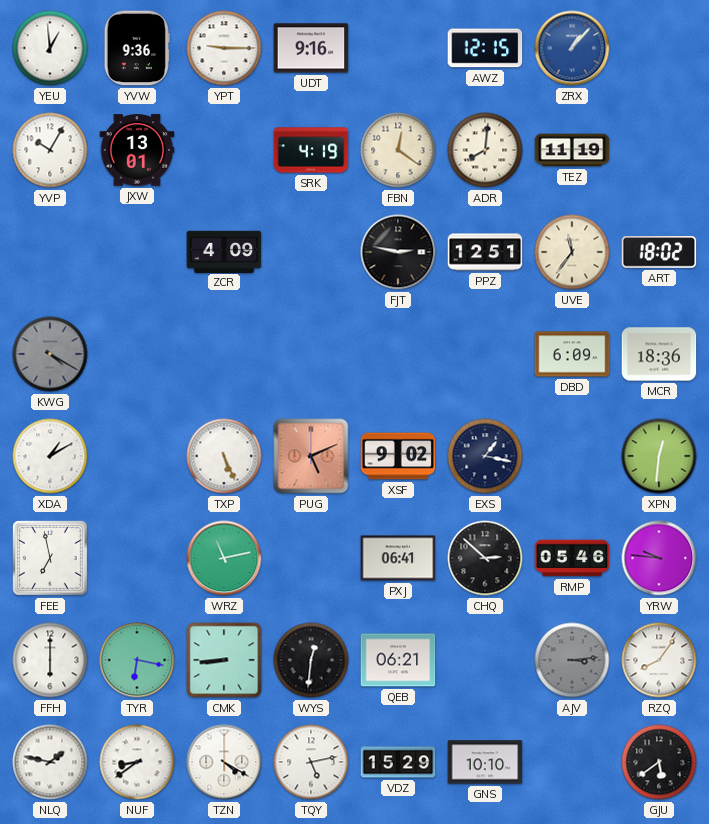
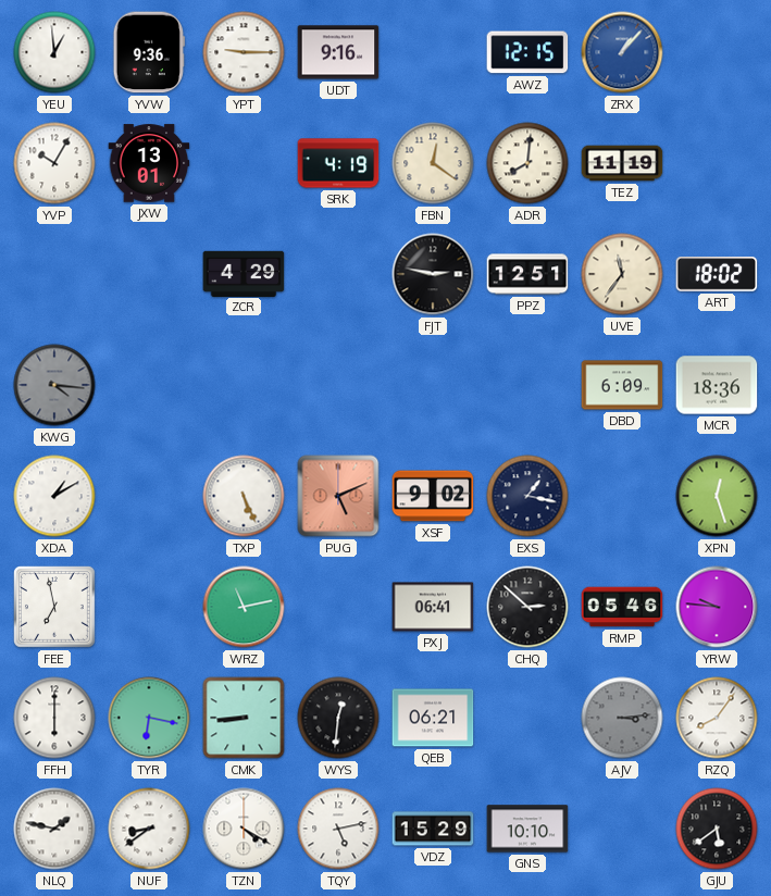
ZCR: 4:09 -> 4:29
KWG: 4:20 -> 4:16
XPN: 12:31 -> 12:27
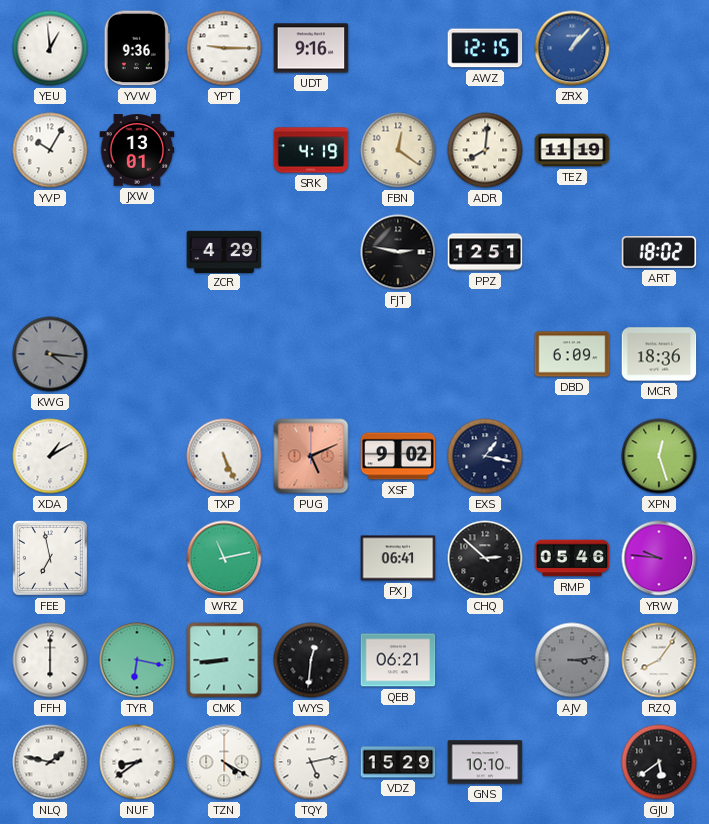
UVE: 11:36 -> none
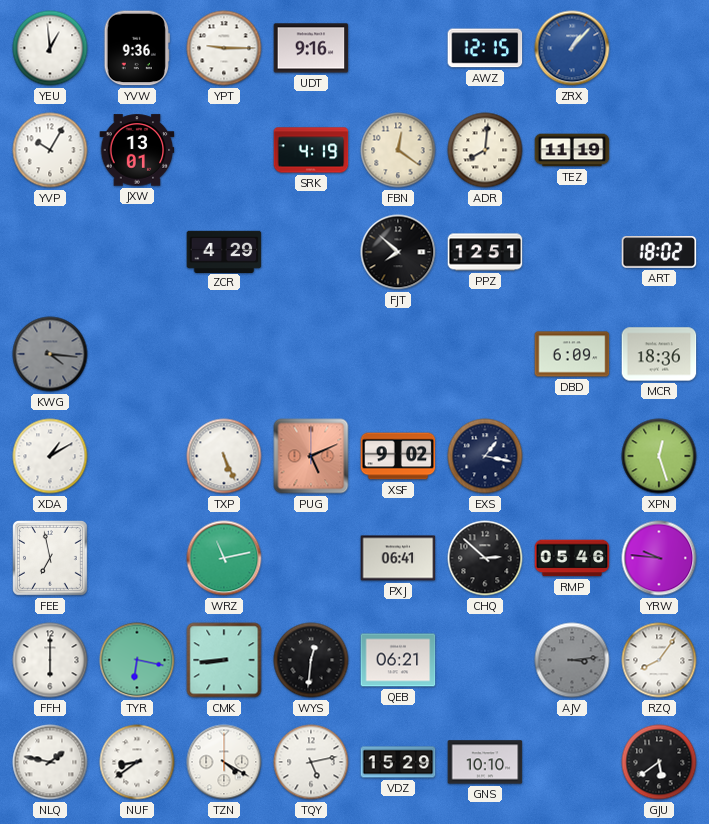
FJT: 2:47 -> 7:52
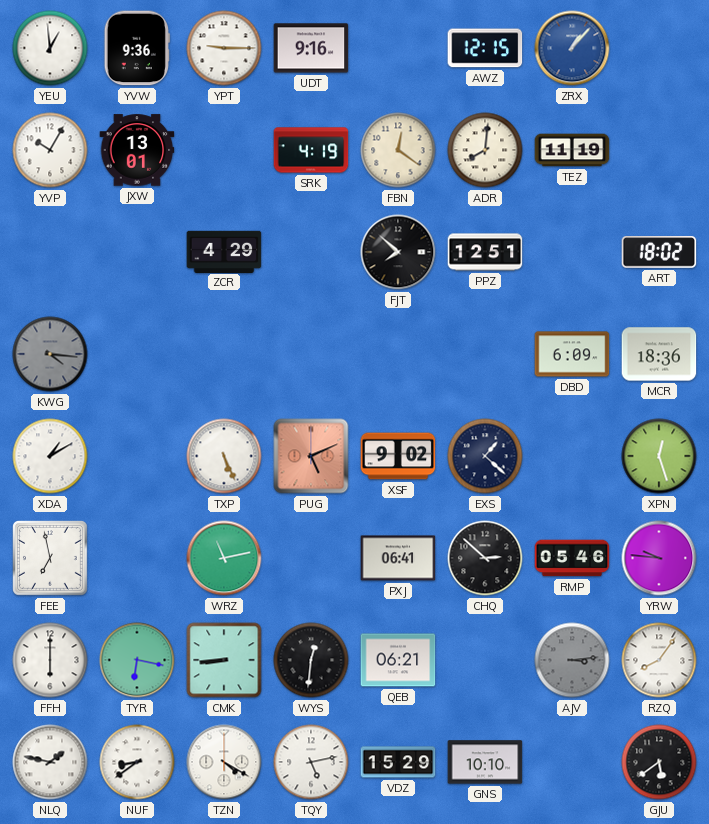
EXS: 1:17 -> 1:22
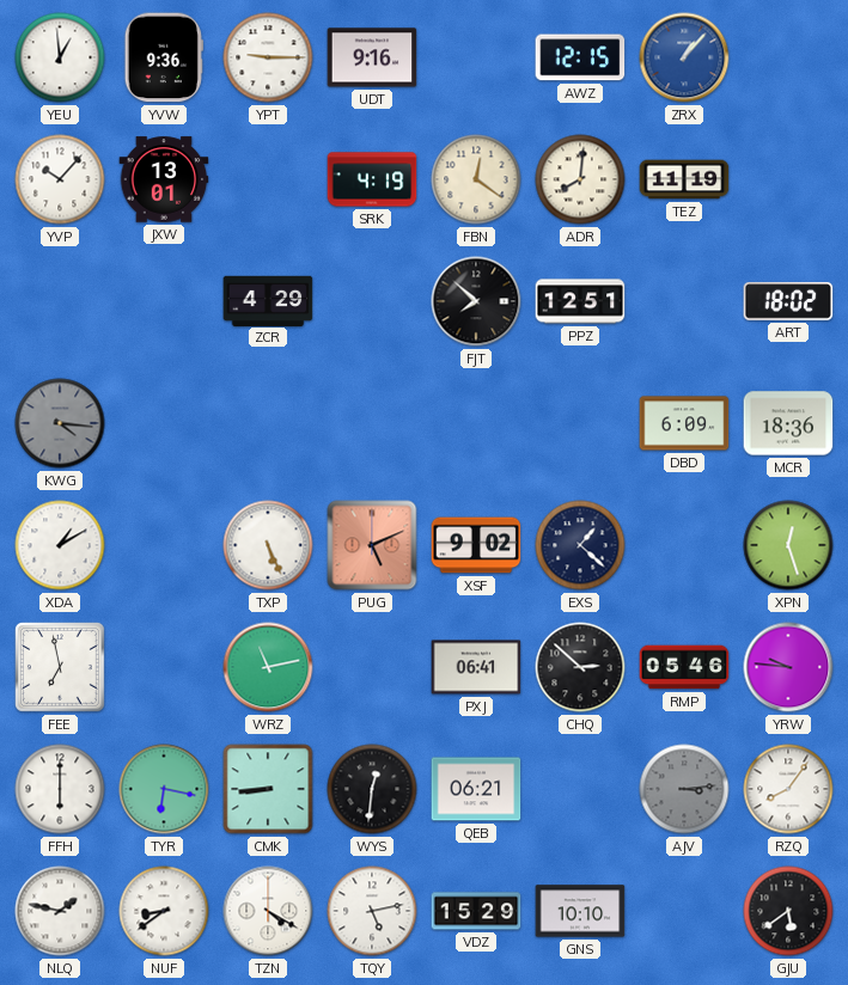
YVP: 10:05 -> 10:07
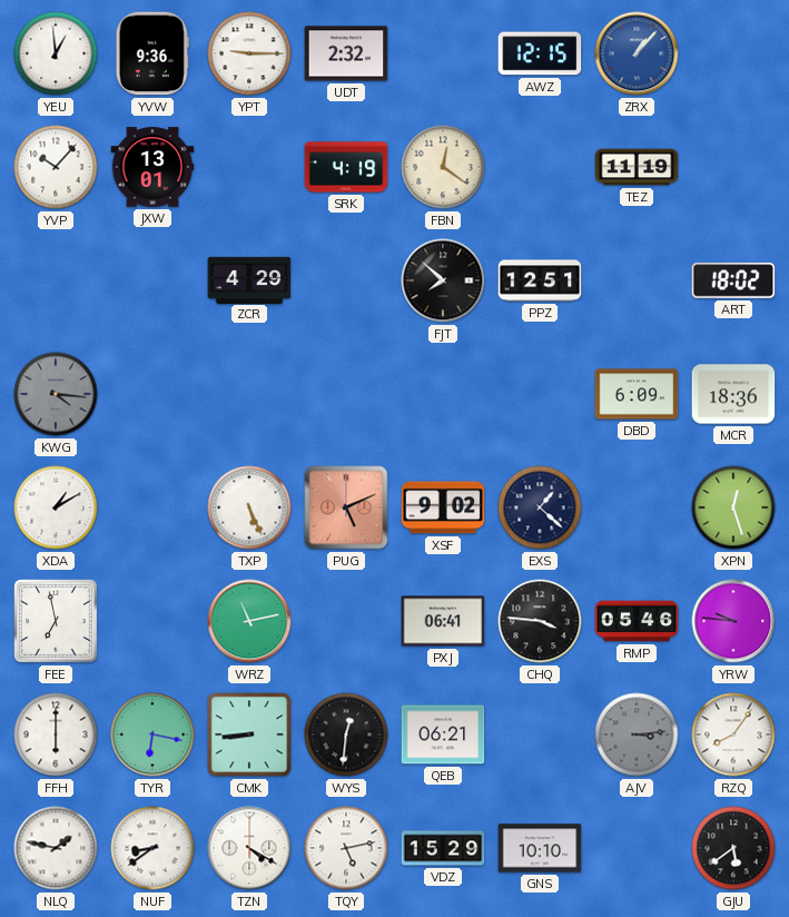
UDT: 9:16 -> 2:32
ADR: 8:01 -> none
CHQ: 2:52 -> 3:46
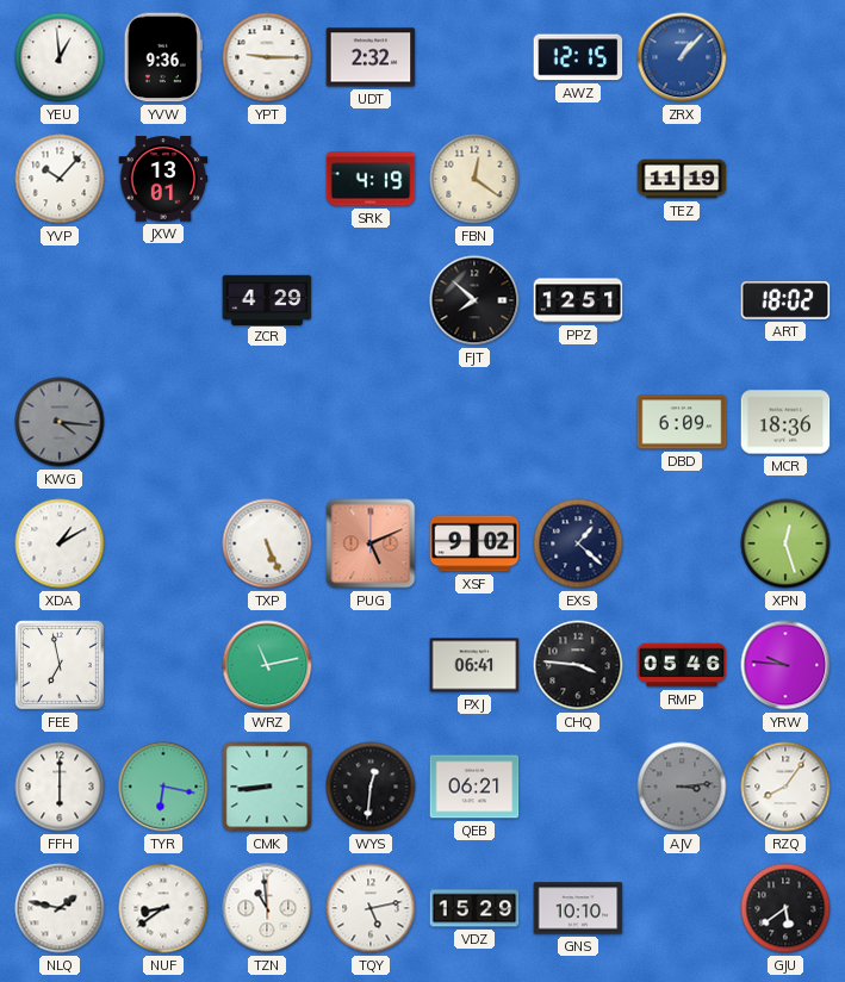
TZN: 4:20 -> 10:59
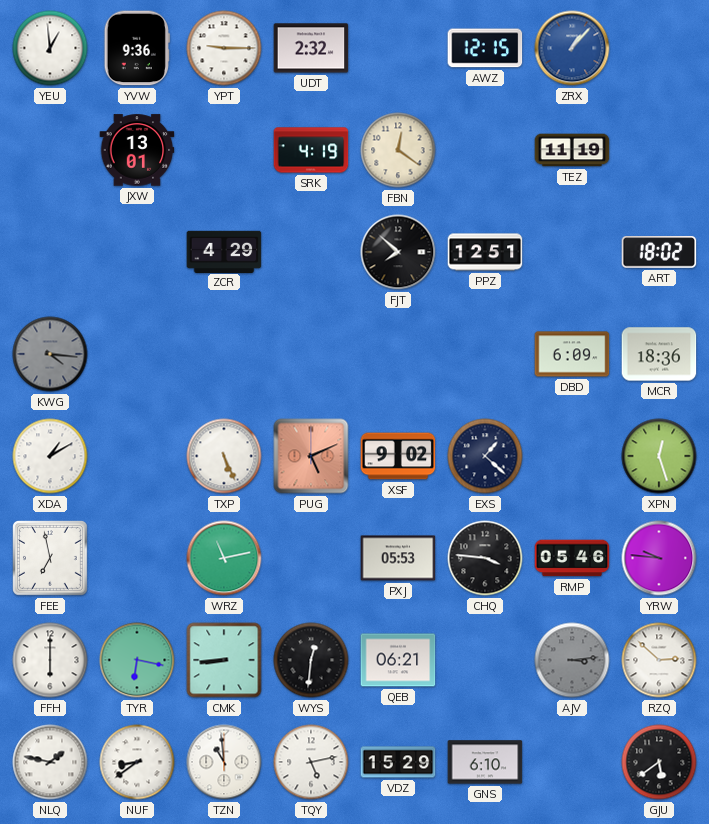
YVP: 10:07 -> none
PXJ: 06:41 -> 05:53
RZQ: 8:06 -> 2:52
GNS: 10:10 -> 6:10
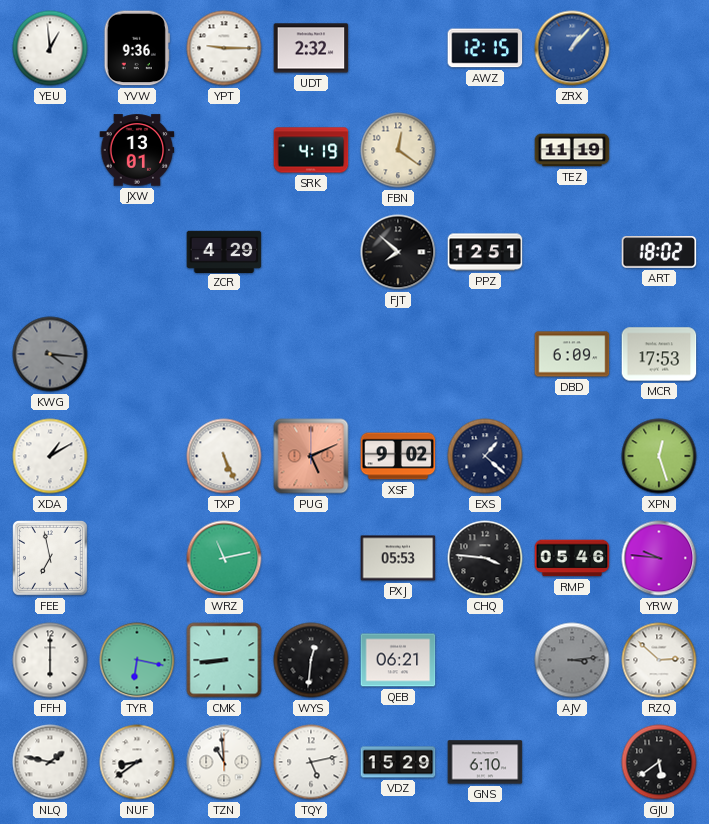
MCR: 18:36 -> 17:53
